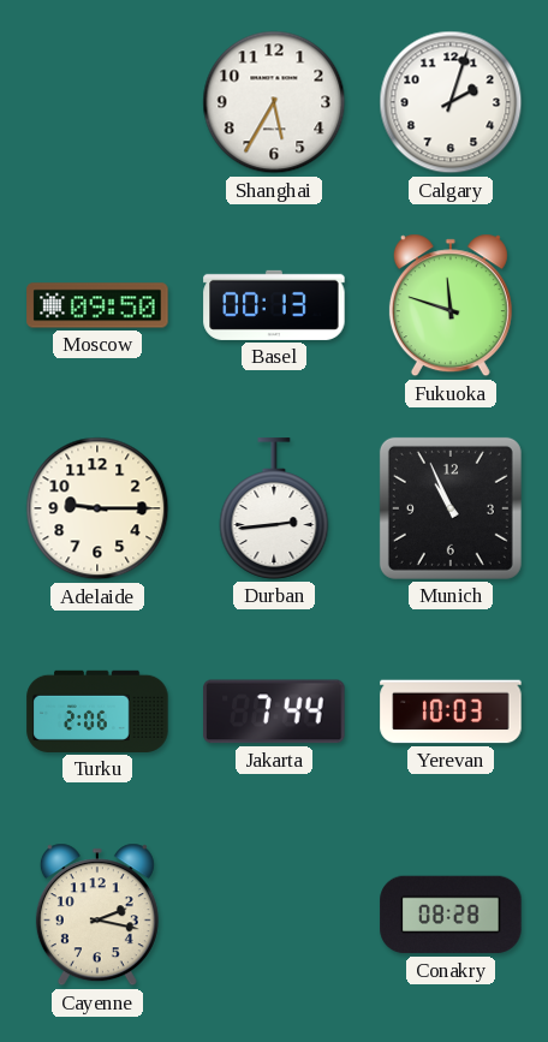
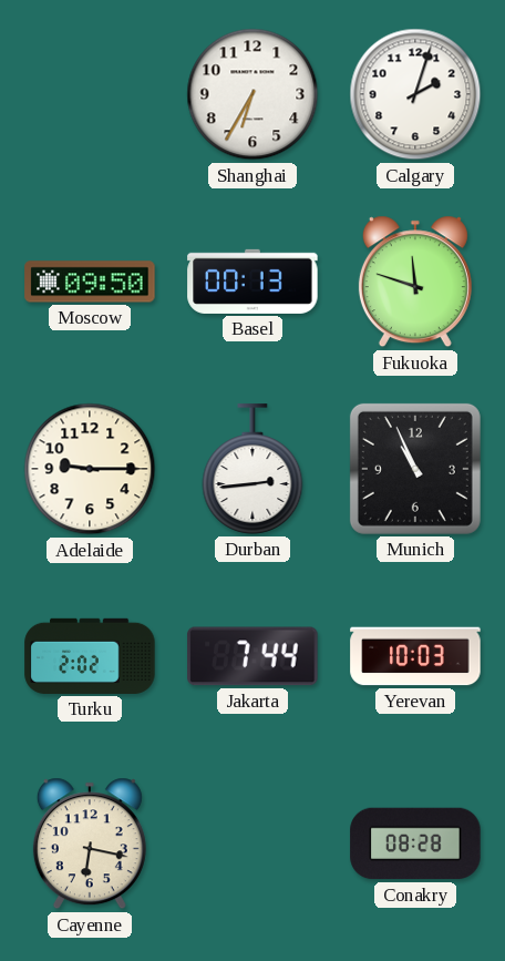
Shanghai: 5:35 -> 6:35
Turku: 2:06 -> 2:02
Cayenne: 2:17 -> 6:17
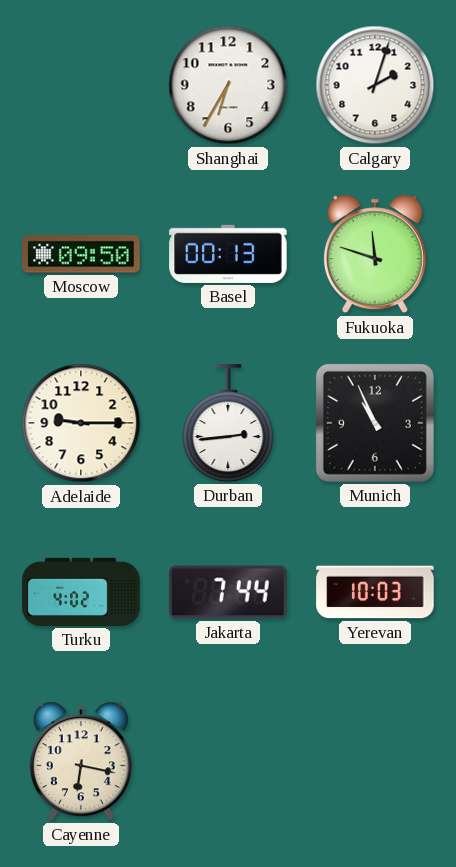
Turku: 2:02 -> 4:02
Conakry: 08:28 -> none
